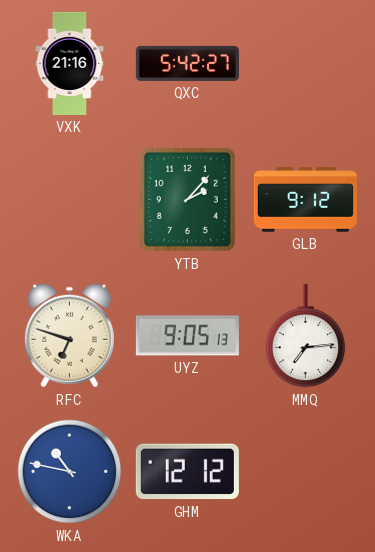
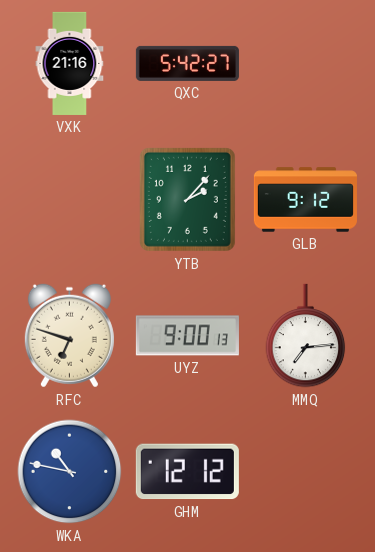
UYZ: 9:05 -> 9:00
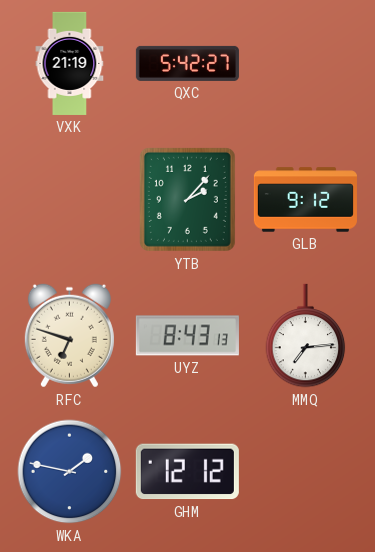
VXK: 21:16 -> 21:19
UYZ: 9:00 -> 8:43
WKA: 10:47 -> 1:47
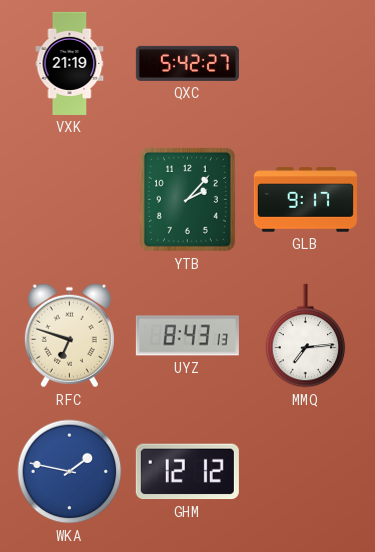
GLB: 9:12 -> 9:17
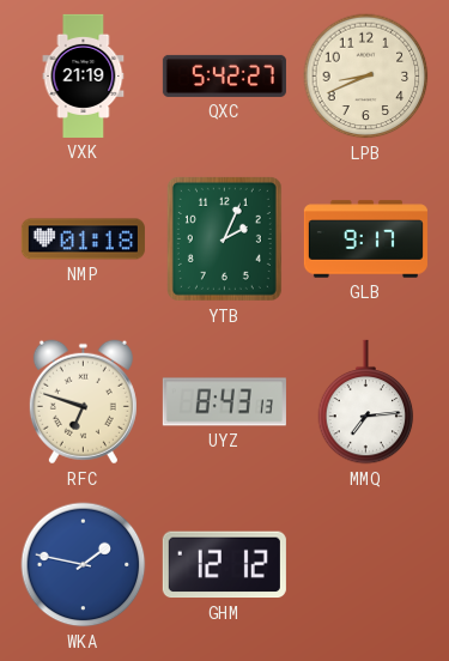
LPB: none -> 8:41
NMP: none -> 01:18
YTB: 2:07 -> 2:04
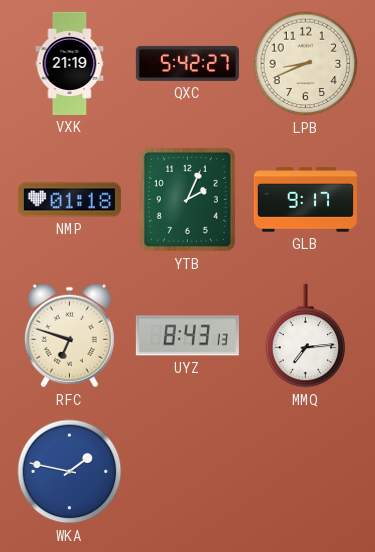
GHM: 12:12 -> none
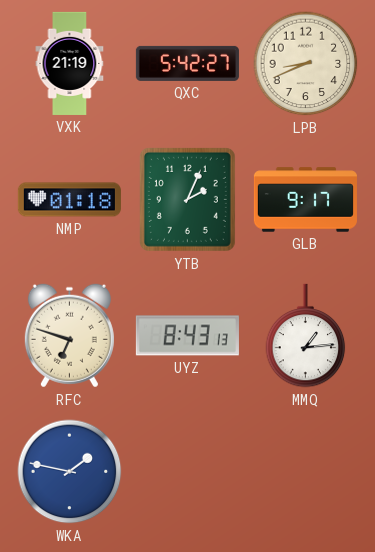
MMQ: 7:14 -> 1:14
